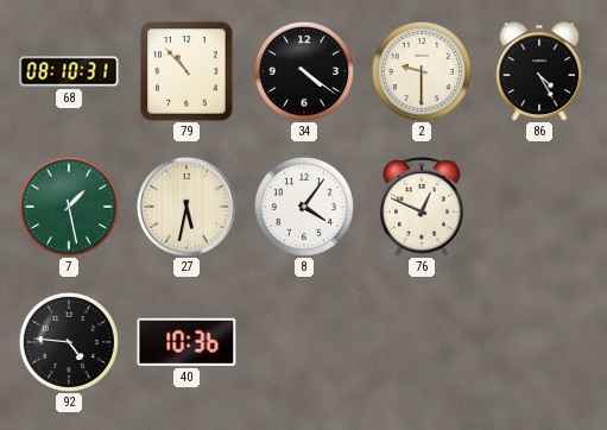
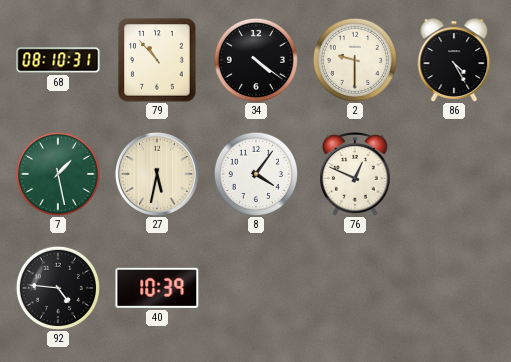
40: 10:36 -> 10:39
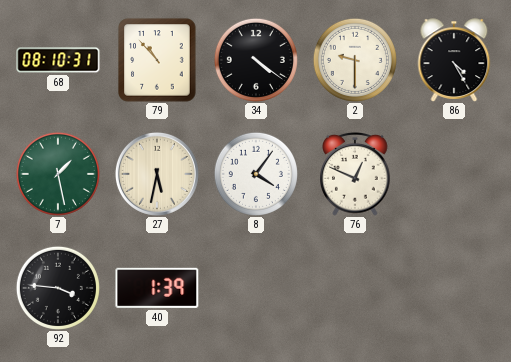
92: 4:46 -> 3:46
40: 10:39 -> 1:39
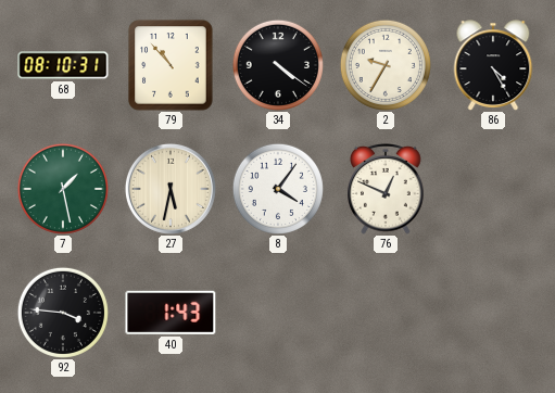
2: 9:30 -> 9:35
40: 1:39 -> 1:43
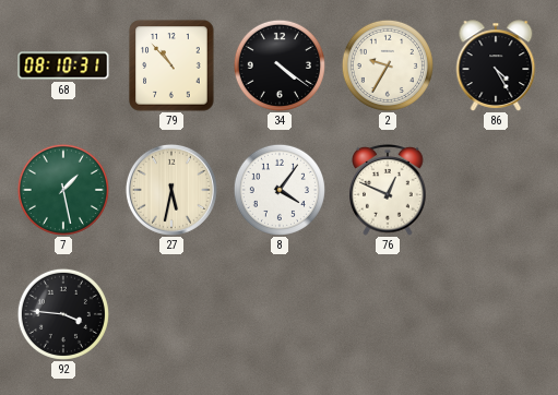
40: 1:43 -> none
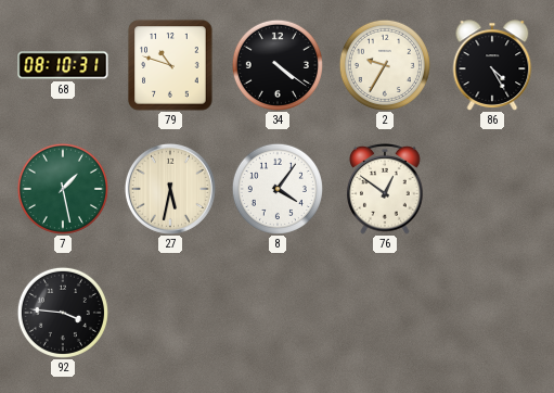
79: 10:53 -> 10:48
76: 12:49 -> 12:51
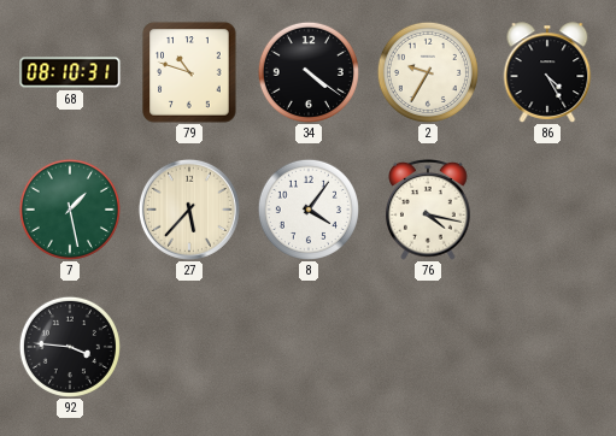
27: 5:32 -> 5:37
76: 12:51 -> 4:17
